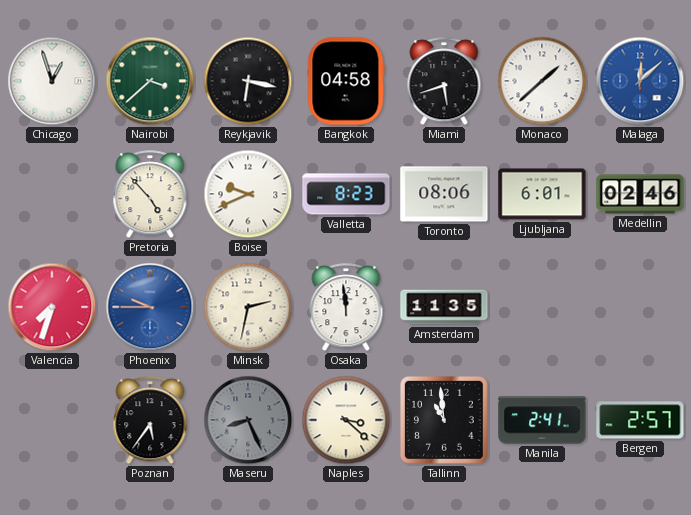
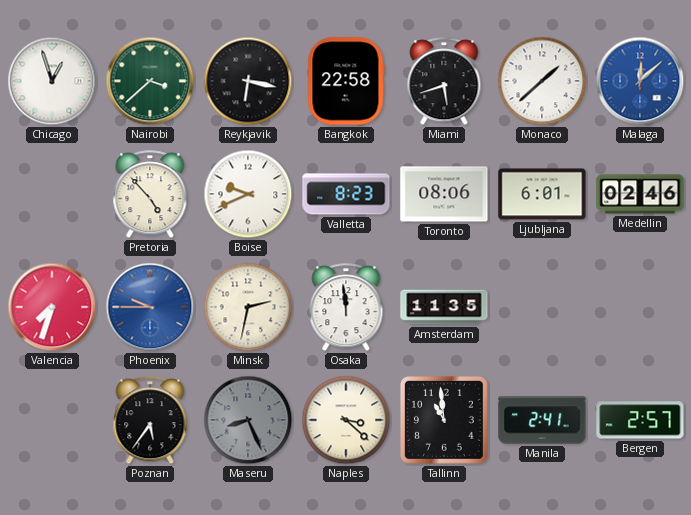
Bangkok: 04:58 -> 22:58
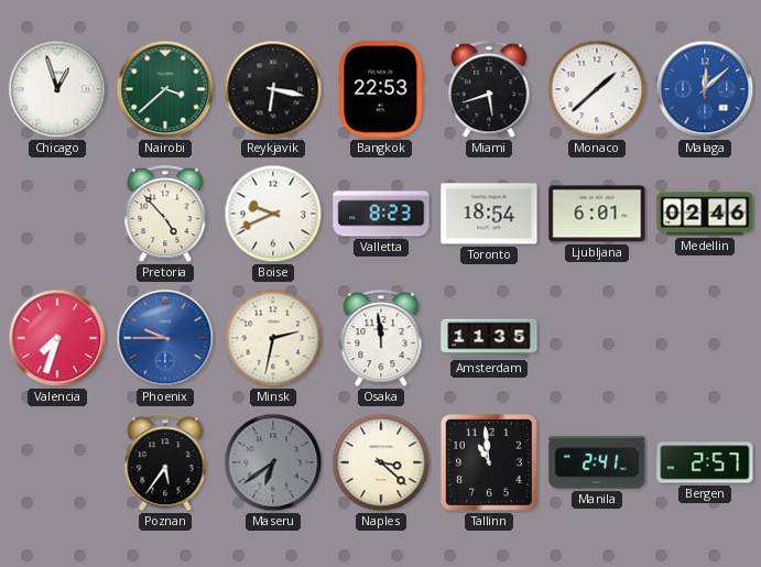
Bangkok: 22:58 -> 22:53
Toronto: 08:06 -> 18:54
Maseru: 8:26 -> 6:39
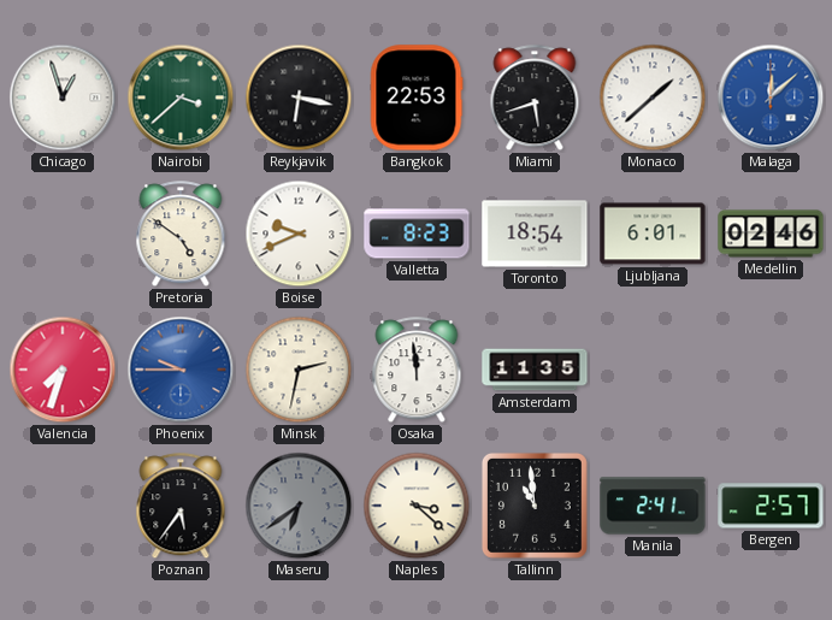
Pretoria: 4:53 -> 4:51
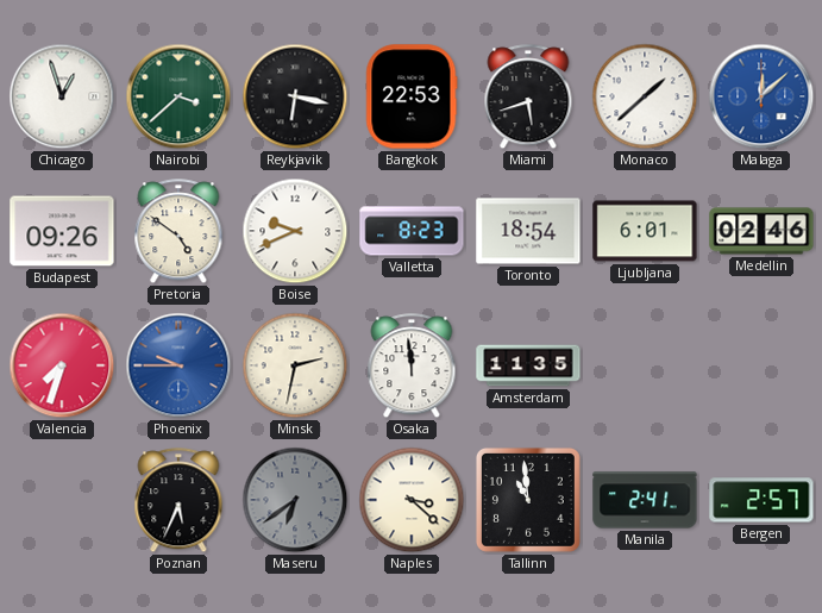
Budapest: none -> 09:26
Poznan: 5:36 -> 5:34
